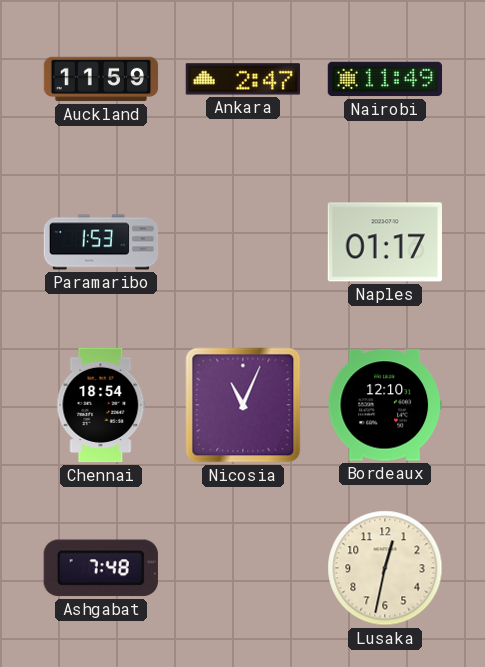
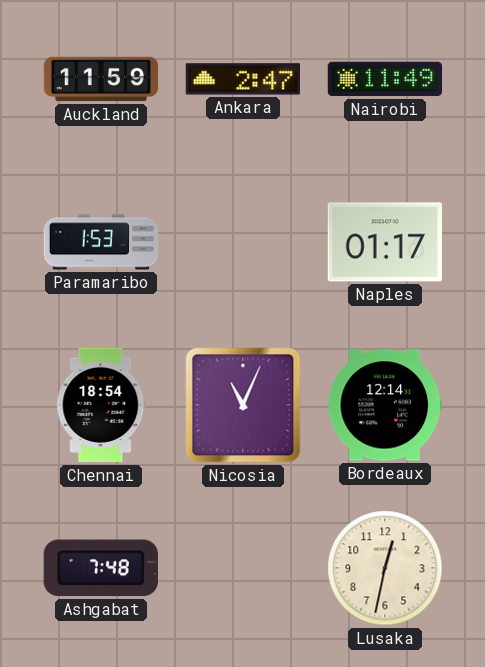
Bordeaux: 12:10 -> 12:14
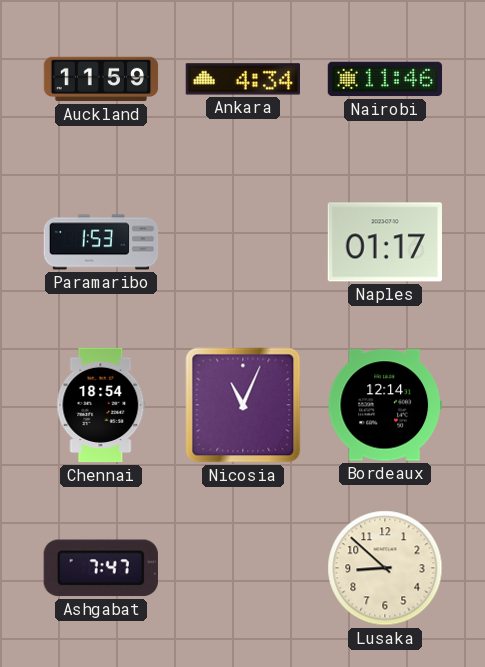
Ankara: 2:47 -> 4:34
Nairobi: 11:49 -> 11:46
Ashgabat: 7:48 -> 7:47
Lusaka: 12:32 -> 8:52
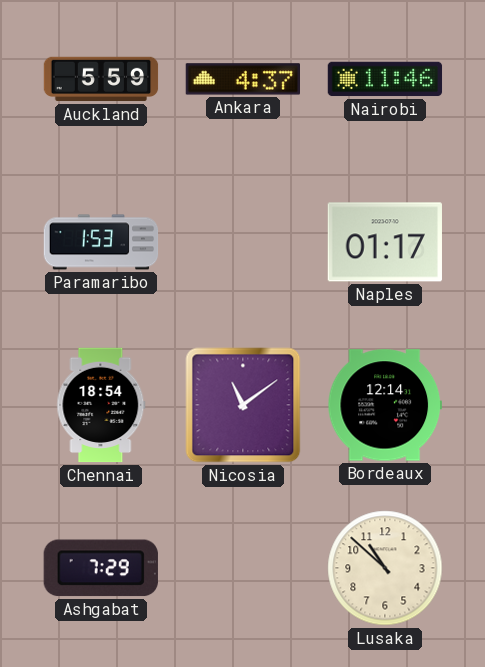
Auckland: 11:59 -> 5:59
Ankara: 4:34 -> 4:37
Nicosia: 11:04 -> 11:09
Ashgabat: 7:47 -> 7:29
Lusaka: 8:52 -> 10:52
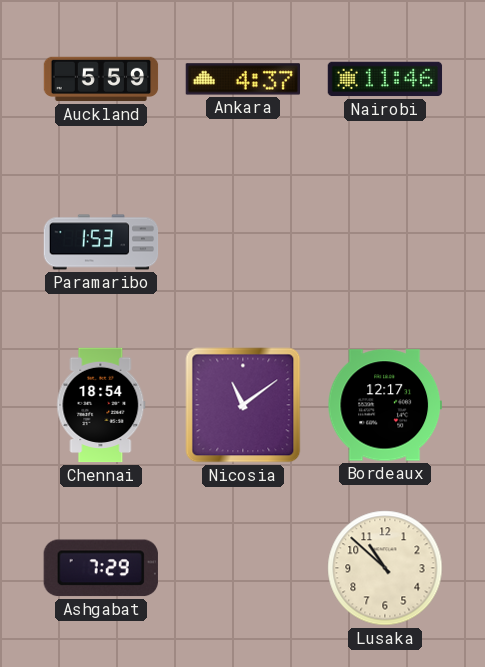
Naples: 01:17 -> none
Bordeaux: 12:14 -> 12:17
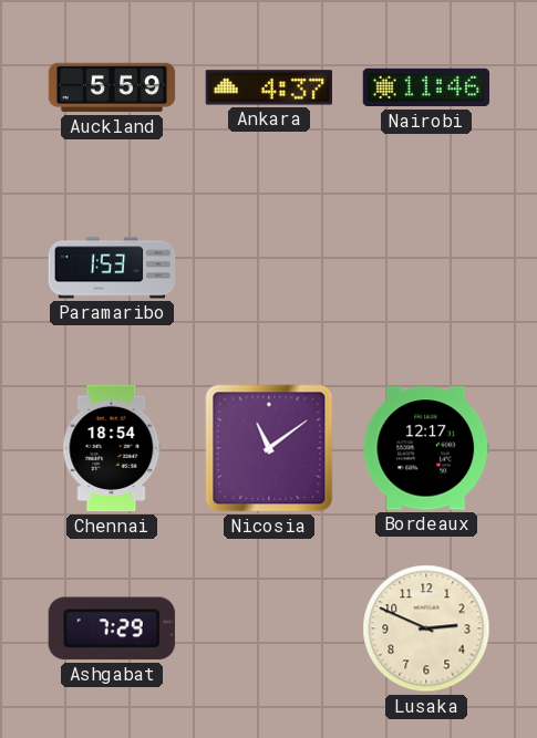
Lusaka: 10:52 -> 2:49
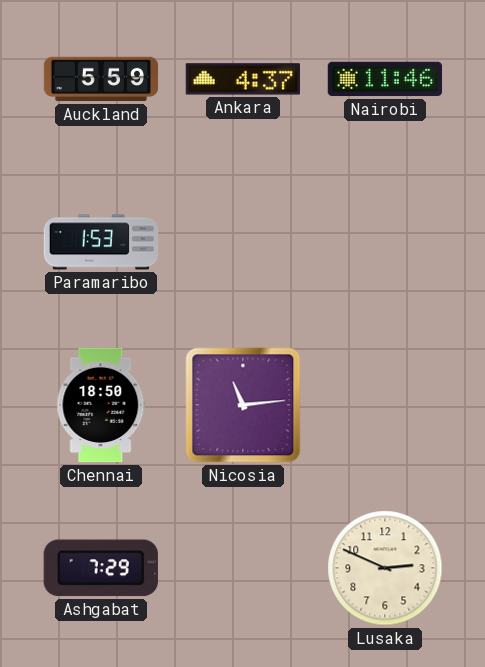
Chennai: 18:54 -> 18:50
Nicosia: 11:09 -> 11:14
Bordeaux: 12:17 -> none
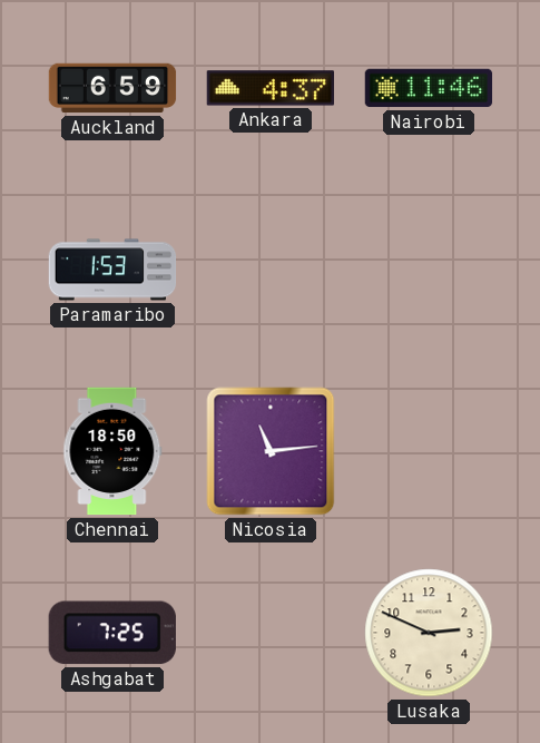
Auckland: 5:59 -> 6:59
Ashgabat: 7:29 -> 7:25
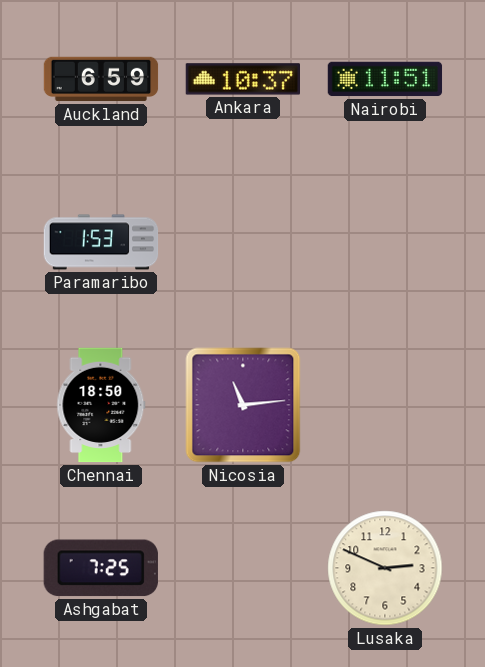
Ankara: 4:37 -> 10:37
Nairobi: 11:46 -> 11:51
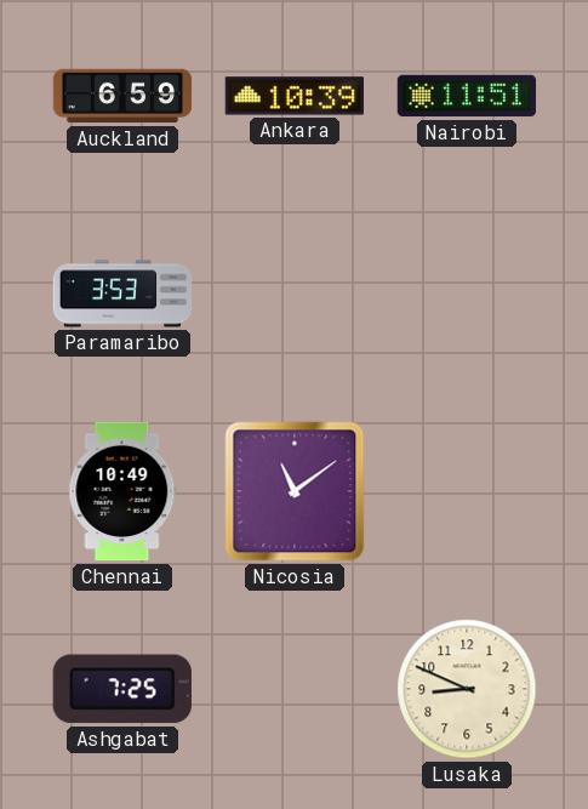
Ankara: 10:37 -> 10:39
Paramaribo: 1:53 -> 3:53
Chennai: 18:50 -> 10:49
Nicosia: 11:14 -> 11:09
Lusaka: 2:49 -> 8:49
